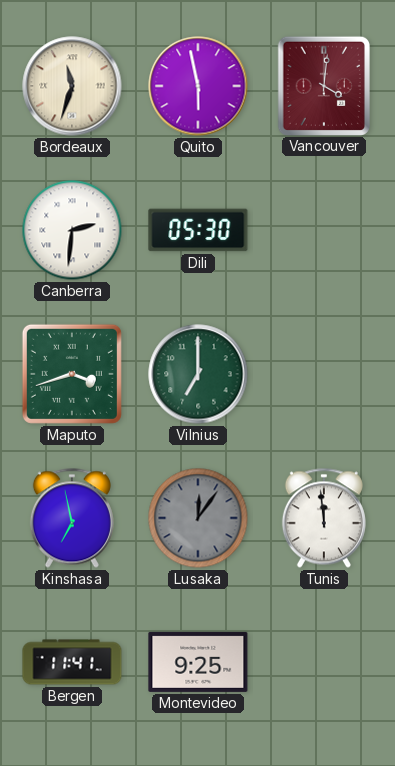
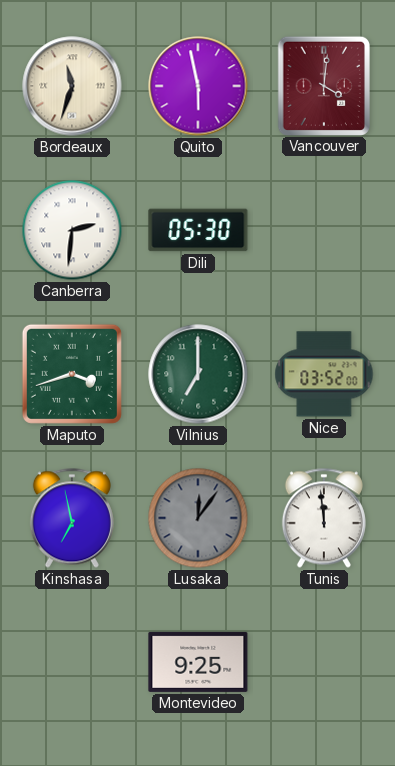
Nice: none -> 03:52
Bergen: 11:41 -> none
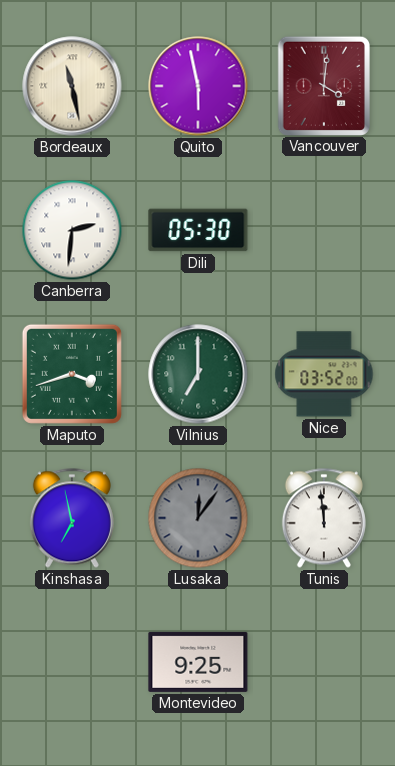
Bordeaux: 11:33 -> 11:28
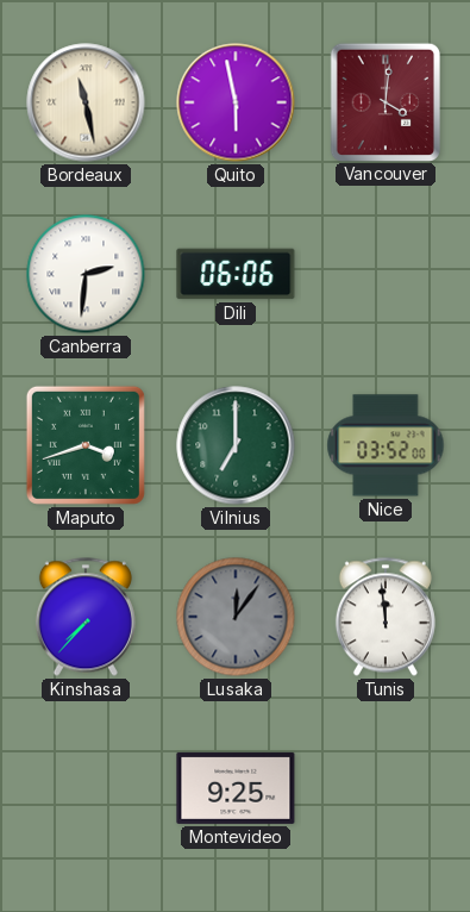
Dili: 05:30 -> 06:06
Kinshasa: 6:58 -> 7:37
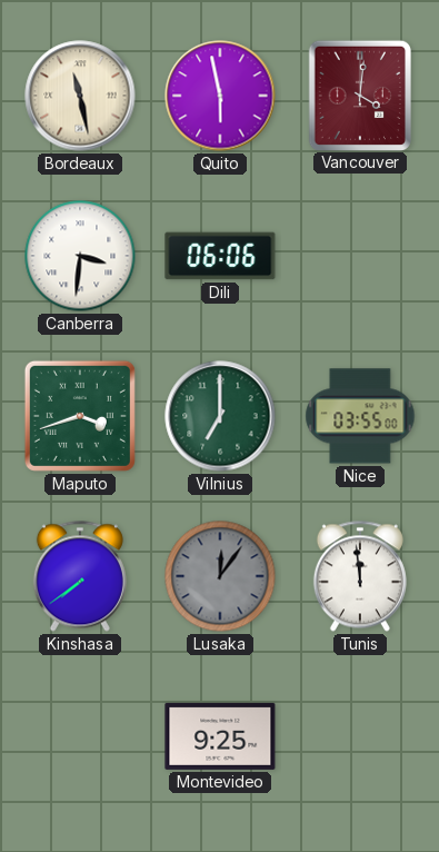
Canberra: 2:31 -> 3:31
Nice: 03:52 -> 03:55
Kinshasa: 7:37 -> 7:39
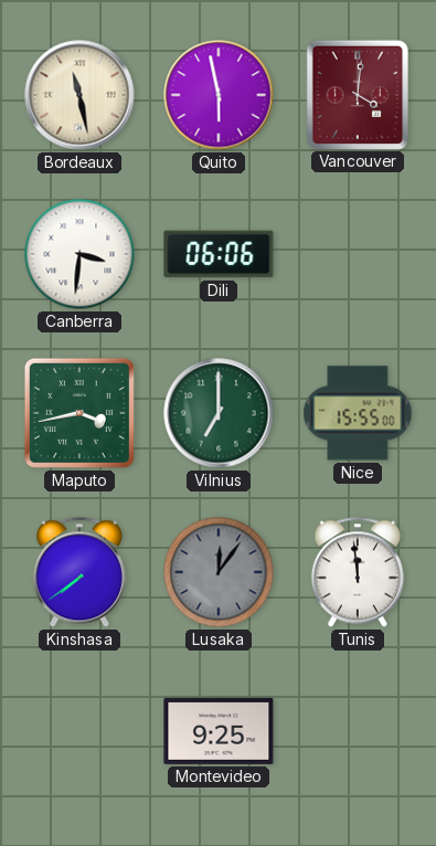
Maputo: 3:42 -> 3:43
Nice: 03:55 -> 15:55
